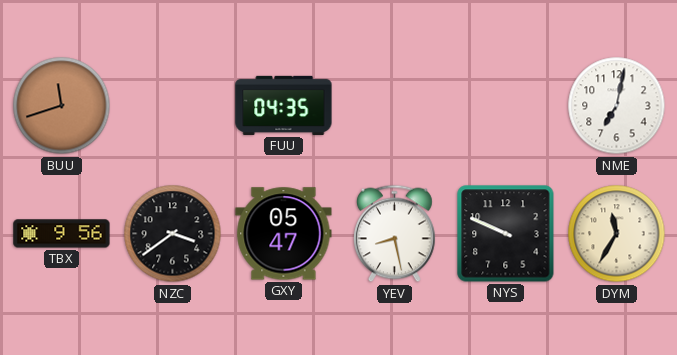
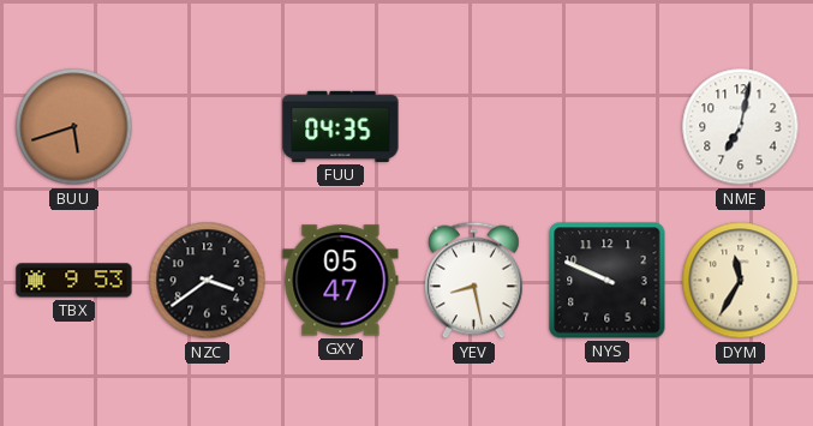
BUU: 11:42 -> 5:42
TBX: 9:56 -> 9:53
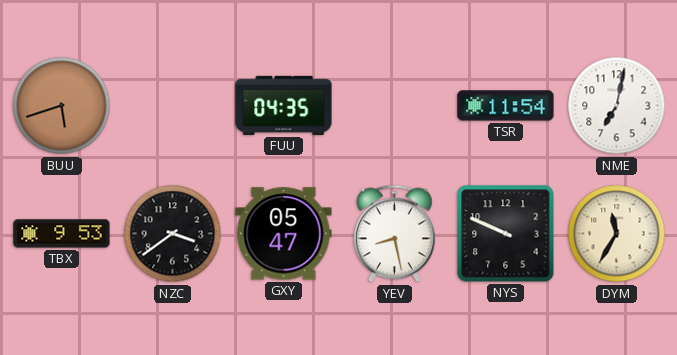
TSR: none -> 11:54
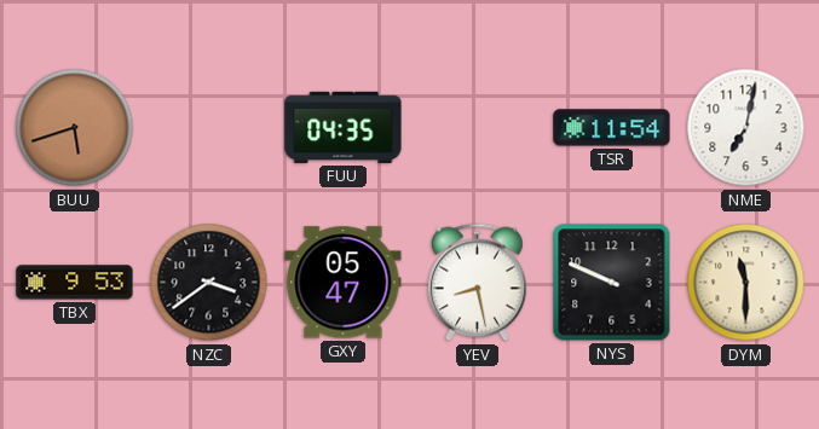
DYM: 11:35 -> 11:30
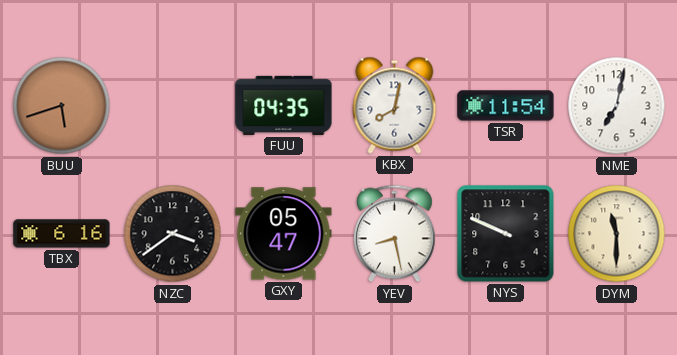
KBX: none -> 8:02
TBX: 9:53 -> 6:16
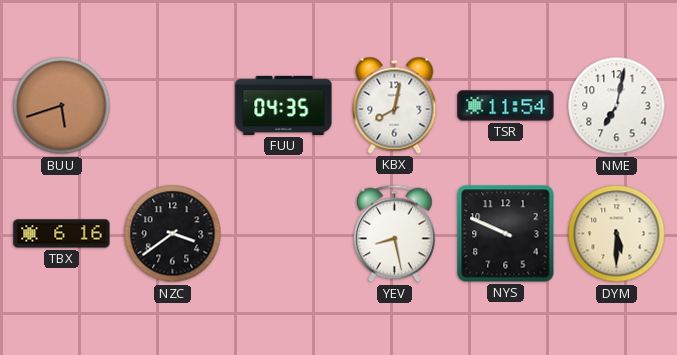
GXY: 05:47 -> none
DYM: 11:30 -> 5:30
